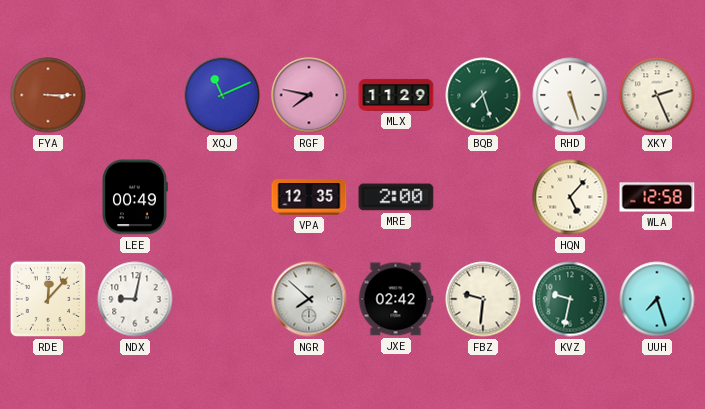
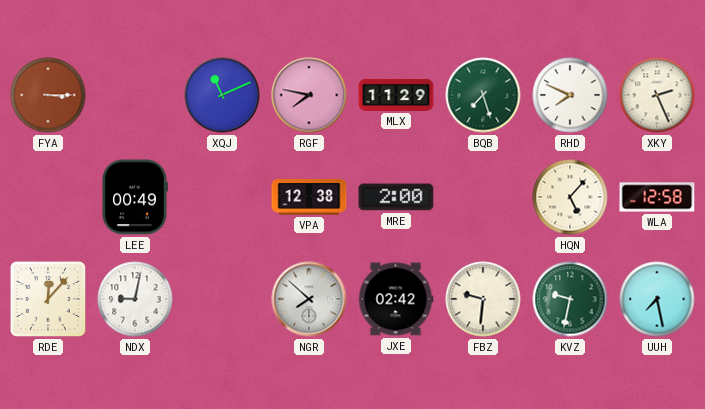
RHD: 5:27 -> 7:49
VPA: 12:35 -> 12:38
UUH: 7:27 -> 7:28
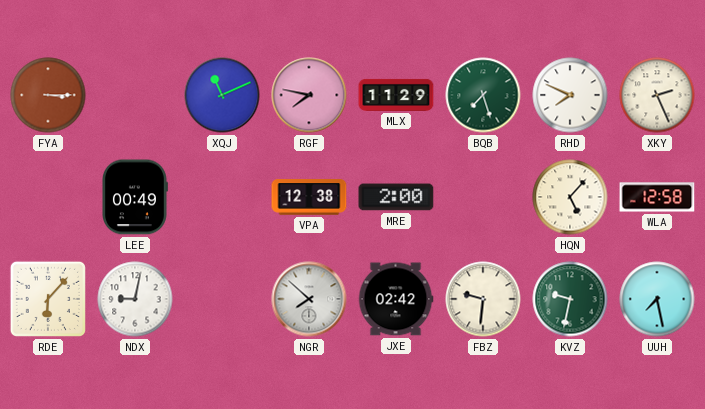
RDE: 12:07 -> 6:07
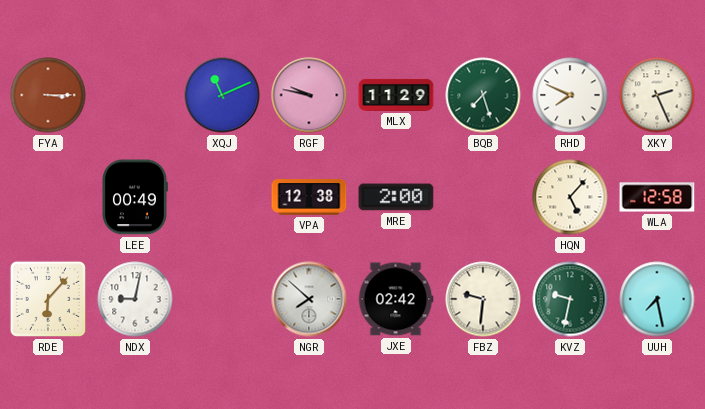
RGF: 7:47 -> 9:47
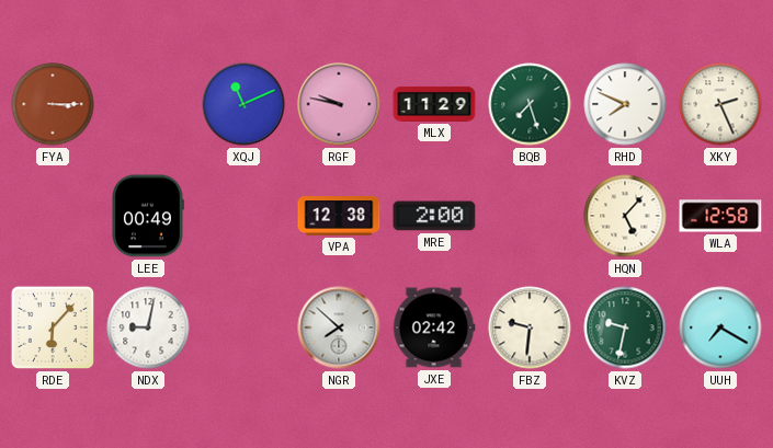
UUH: 7:28 -> 7:20
